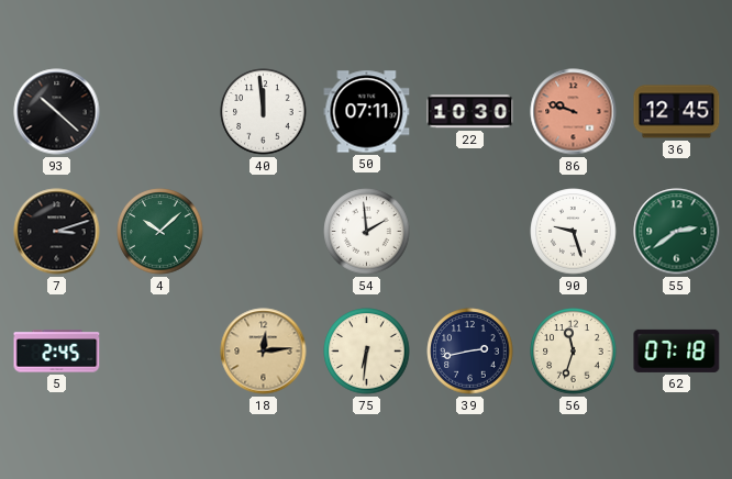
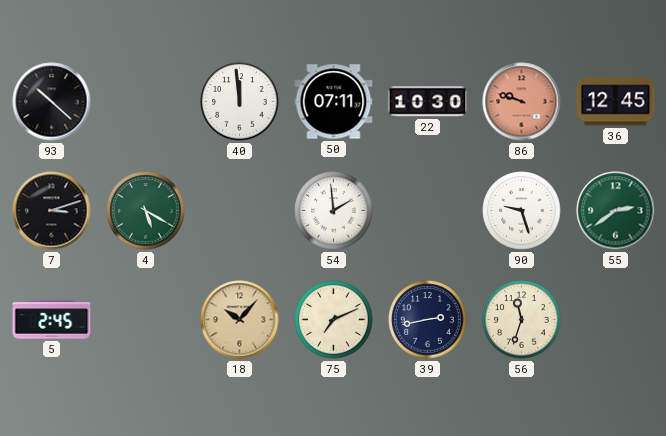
4: 10:08 -> 5:20
18: 12:14 -> 10:07
75: 6:31 -> 7:11
62: 07:18 -> none
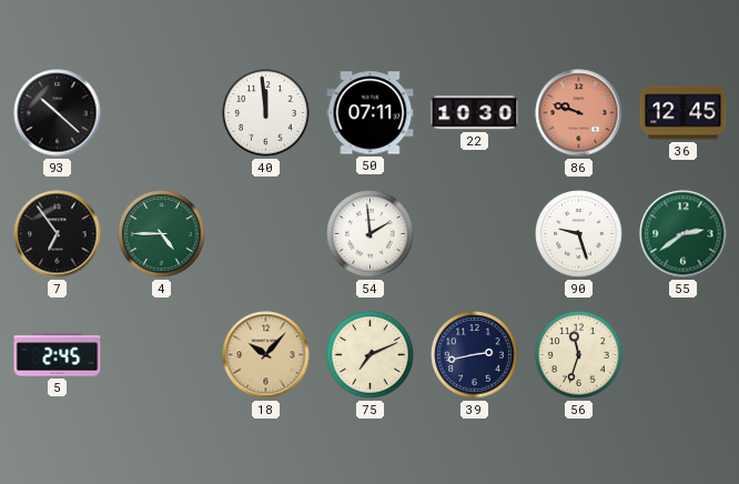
7: 3:12 -> 6:54
4: 5:20 -> 4:45
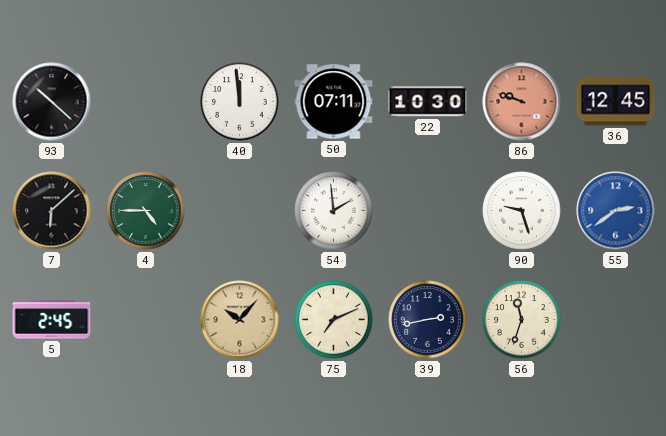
7: 6:54 -> 6:08
55 dial: green -> blue
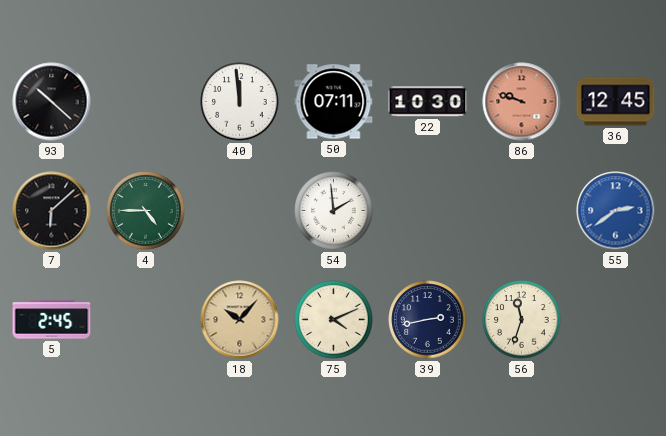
90: 9:27 -> none
75: 7:11 -> 4:11
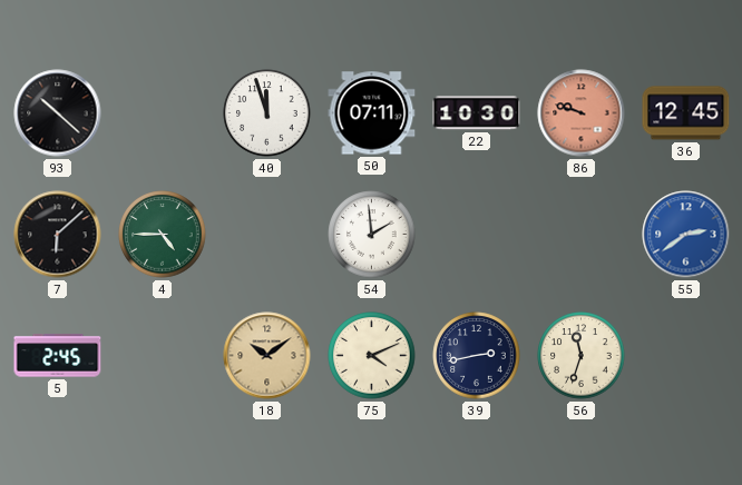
40: 11:59 -> 11:57
18: 10:07 -> 10:09
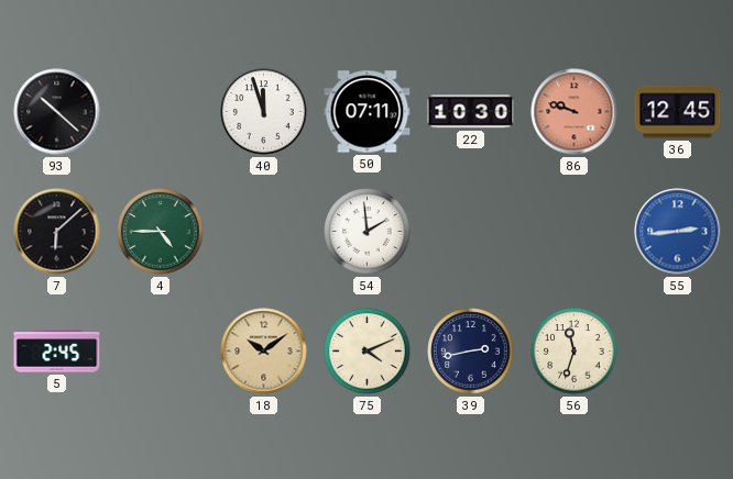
55: 2:39 -> 2:44
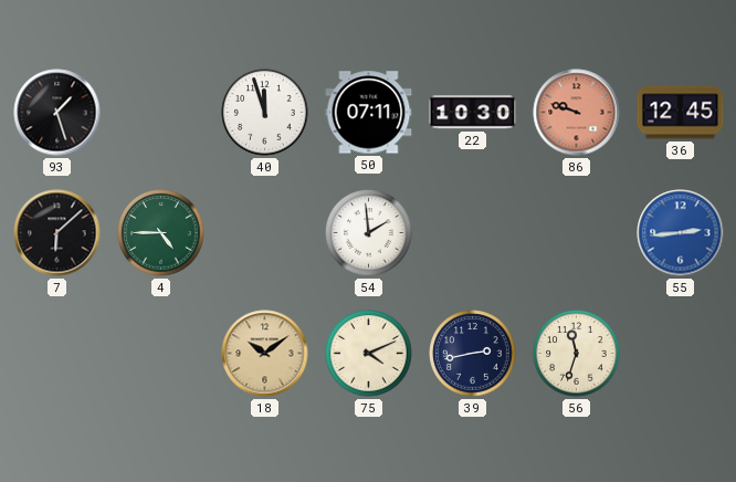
93: 10:22 -> 1:27
5: 2:45 -> none
